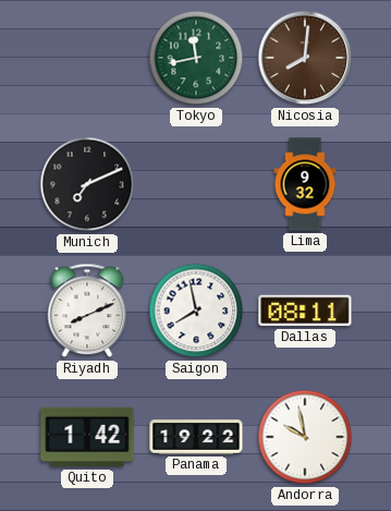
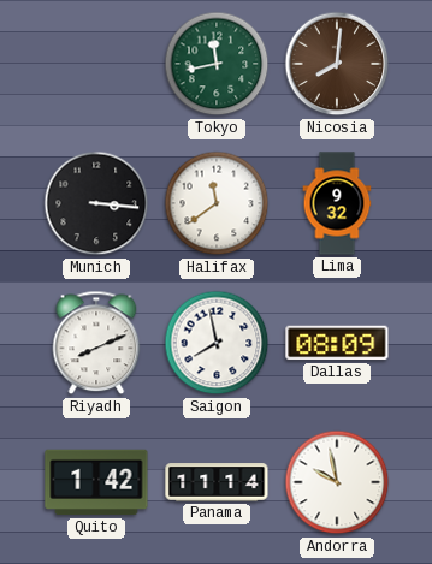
Munich: 7:11 -> 3:16
Halifax: none -> 11:39
Dallas: 08:11 -> 08:09
Panama: 19:22 -> 11:14
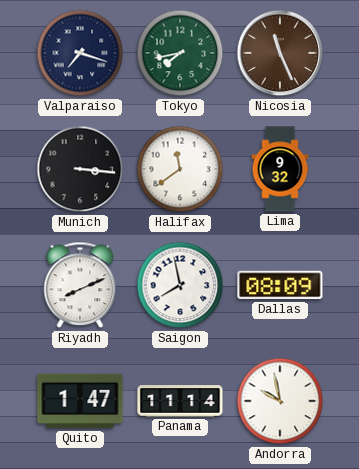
Valparaiso: none -> 7:18
Tokyo: 11:43 -> 7:43
Nicosia: 8:01 -> 11:26
Quito: 1:42 -> 1:47
